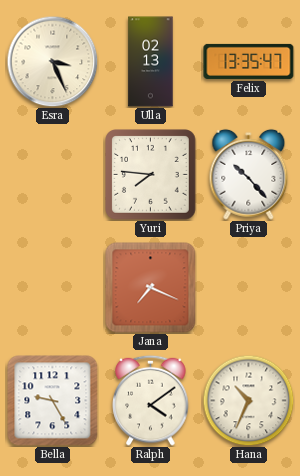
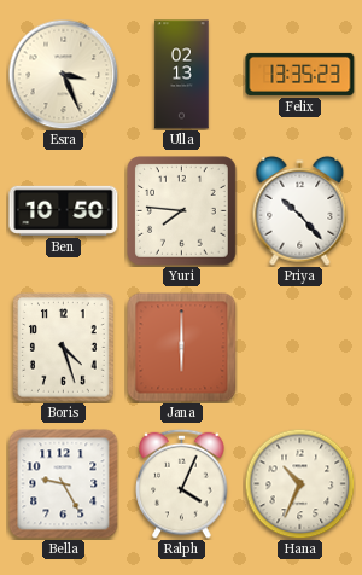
Felix: 13:35:47 -> 13:35:23
Ben: none -> 10:50
Boris: none -> 4:27
Jana: 7:19 -> 6:00
Ralph: 4:09 -> 4:04
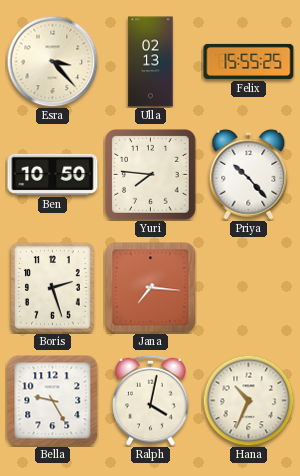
Esra: 3:26 -> 3:23
Felix: 13:35 -> 15:55
Boris: 4:27 -> 2:27
Jana: 6:00 -> 7:16
Ralph: 4:04 -> 4:02
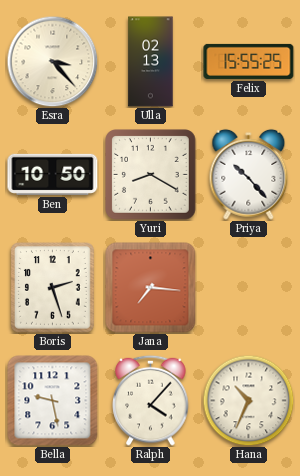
Yuri: 7:46 -> 8:20
Bella: 9:25 -> 9:28
Ralph: 4:02 -> 4:07
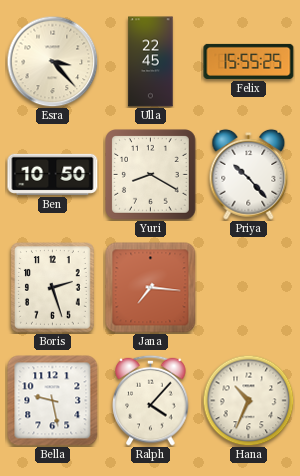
Ulla: 02:13 -> 22:45
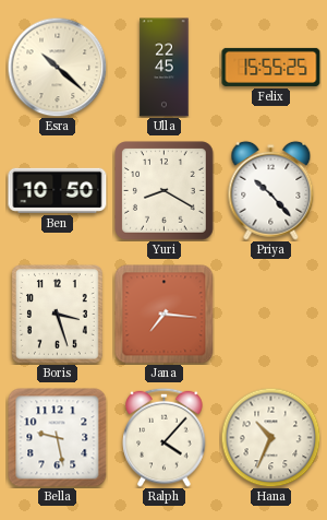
Esra: 3:23 -> 10:22
Boris: 2:27 -> 3:27
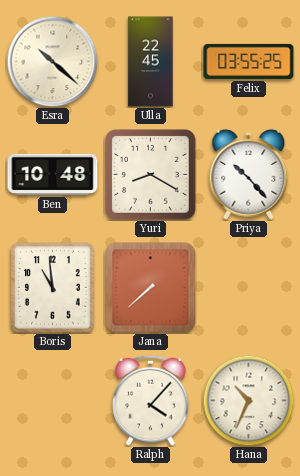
Felix: 15:55 -> 03:55
Ben: 10:50 -> 10:48
Boris: 3:27 -> 10:59
Jana: 7:16 -> 7:38
Bella: 9:28 -> none
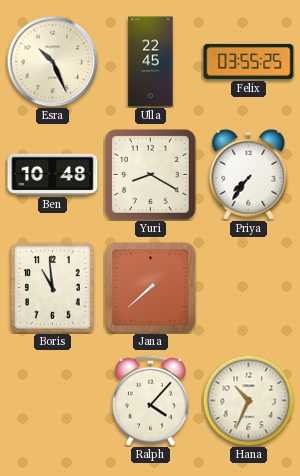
Esra: 10:22 -> 10:26
Priya: 10:23 -> 7:36
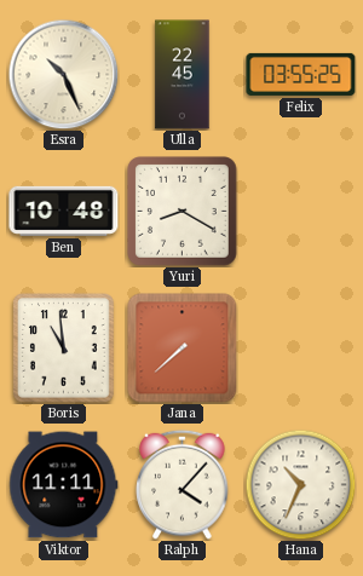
Priya: 7:36 -> none
Viktor: none -> 11:11
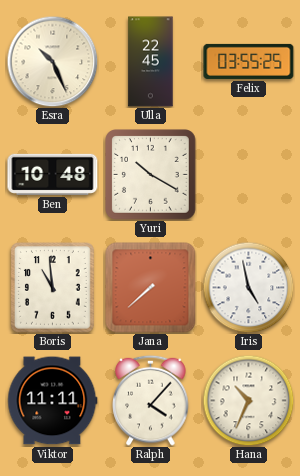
Yuri: 8:20 -> 10:20
Iris: none -> 4:58
